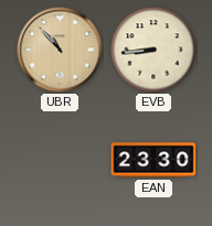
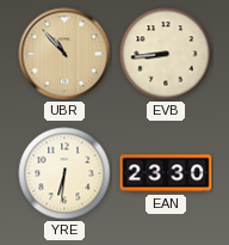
YRE: none -> 6:31
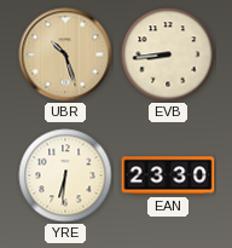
UBR: 10:53 -> 10:27
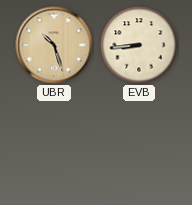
YRE: 6:31 -> none
EAN: 23:30 -> none
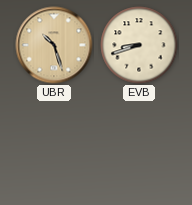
EVB: 8:44 -> 8:42
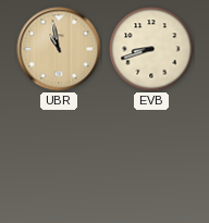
UBR: 10:27 -> 10:58
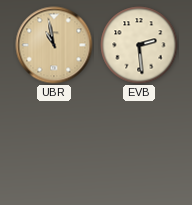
EVB: 8:42 -> 2:29
